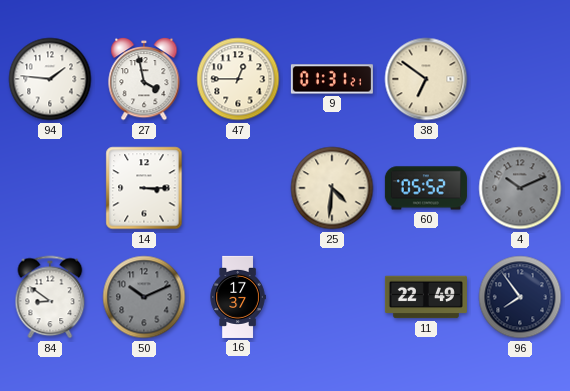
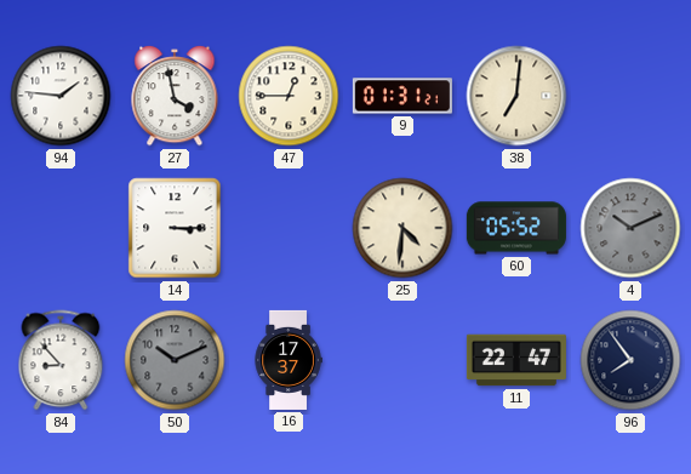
38: 6:51 -> 7:01
84: 8:51 -> 8:53
11: 22:49 -> 22:47
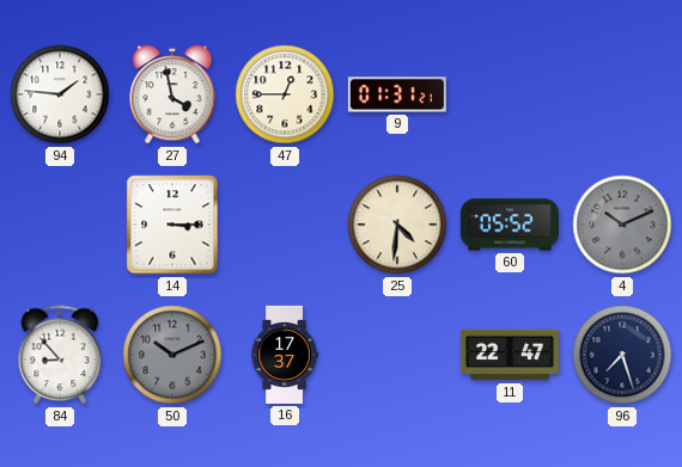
38: 7:01 -> none
96: 7:54 -> 7:27
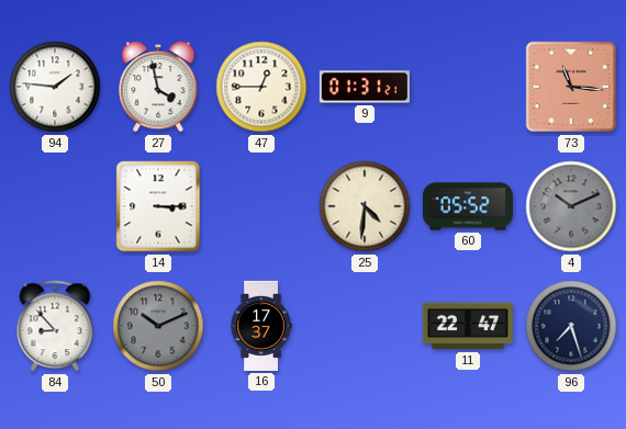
73: none -> 11:16
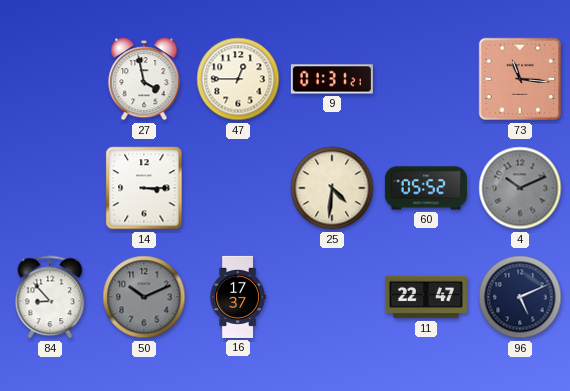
94: 1:46 -> none
96: 7:27 -> 5:11
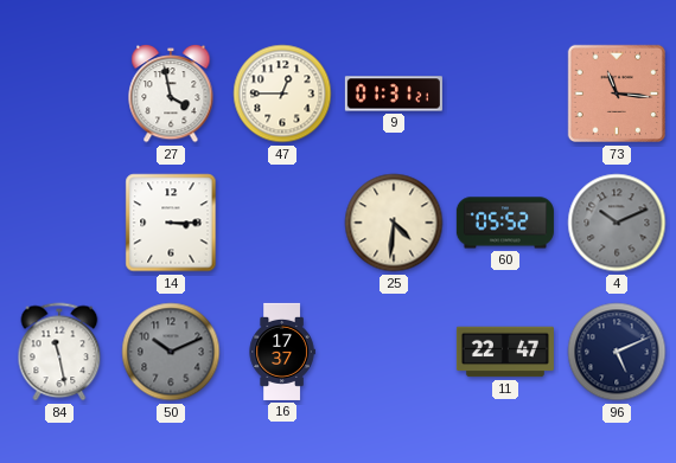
84: 8:53 -> 11:28
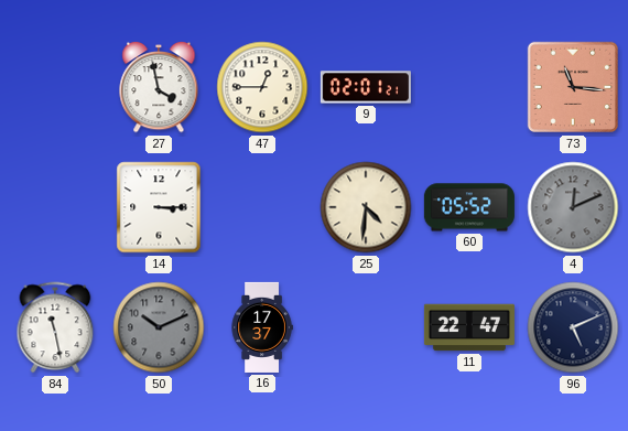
9: 01:31 -> 02:01
4: 10:11 -> 12:11
